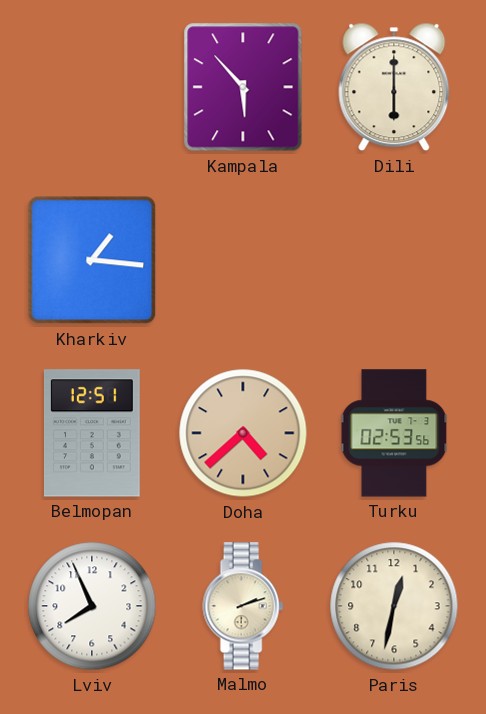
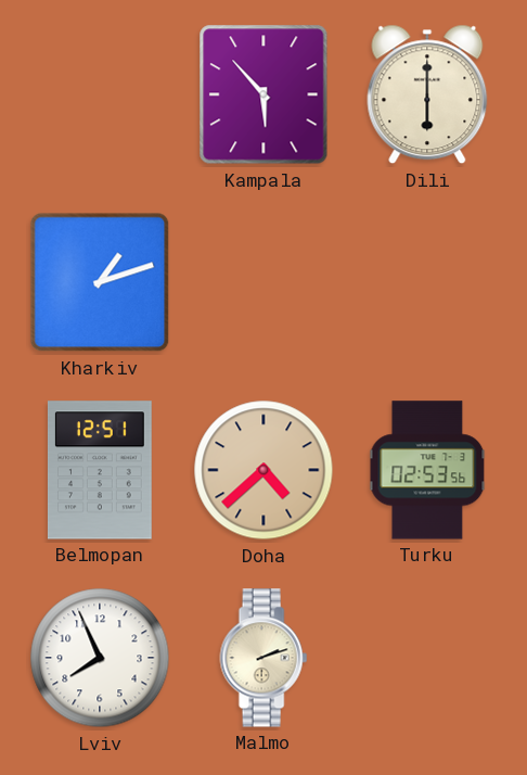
Kharkiv: 1:16 -> 1:12
Paris: 12:32 -> none
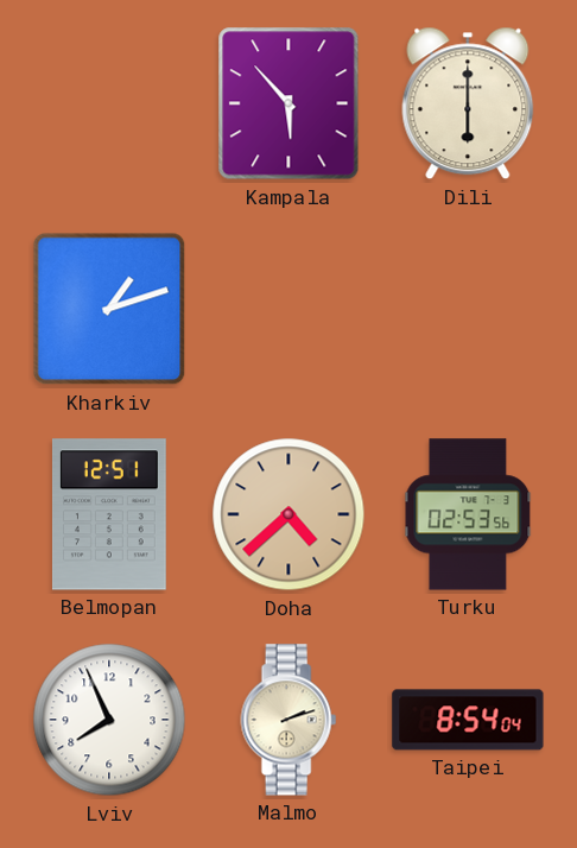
Taipei: none -> 8:54
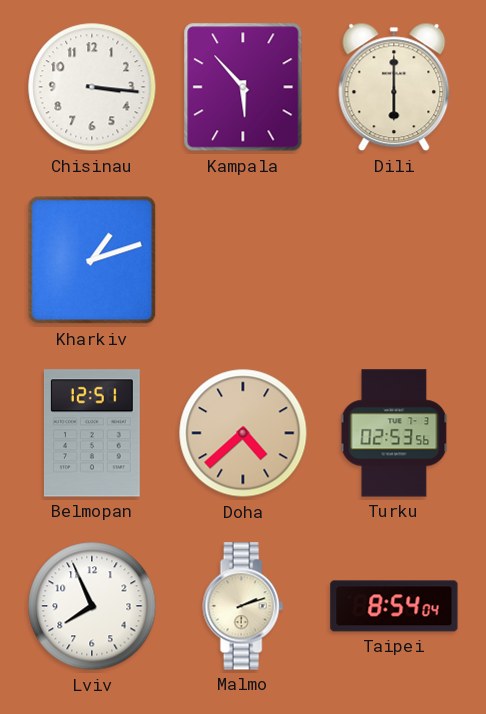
Chisinau: none -> 3:16
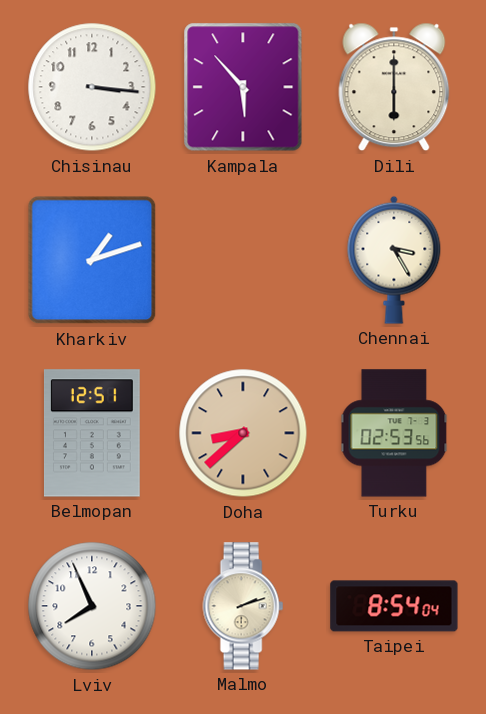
Chennai: none -> 3:25
Doha: 4:38 -> 8:38
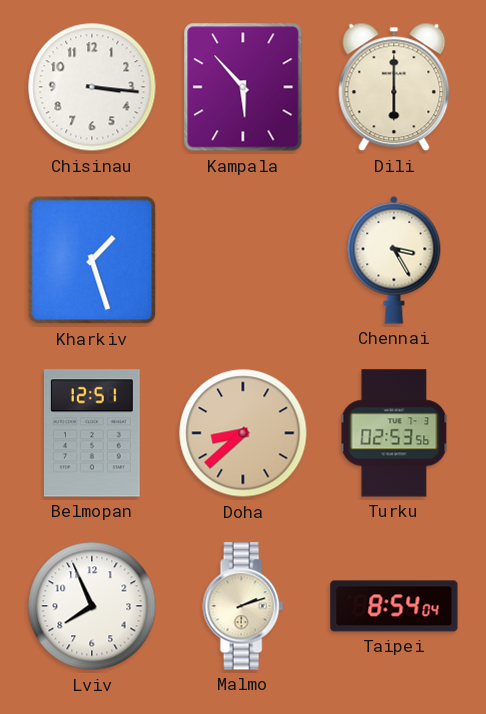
Kharkiv: 1:12 -> 1:27
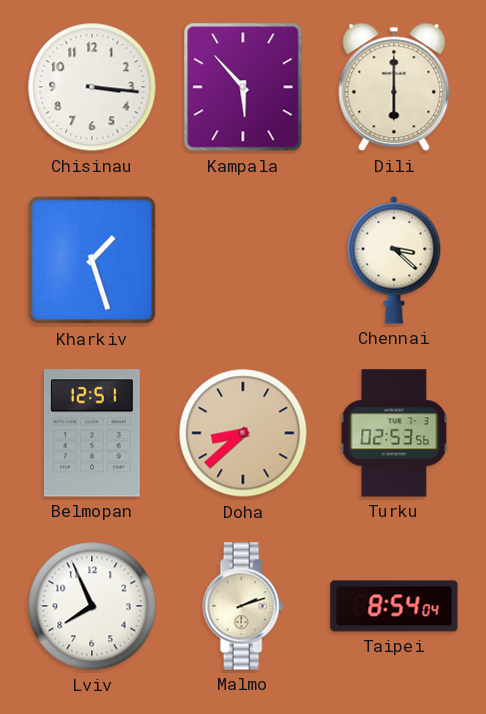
Chennai: 3:25 -> 3:22
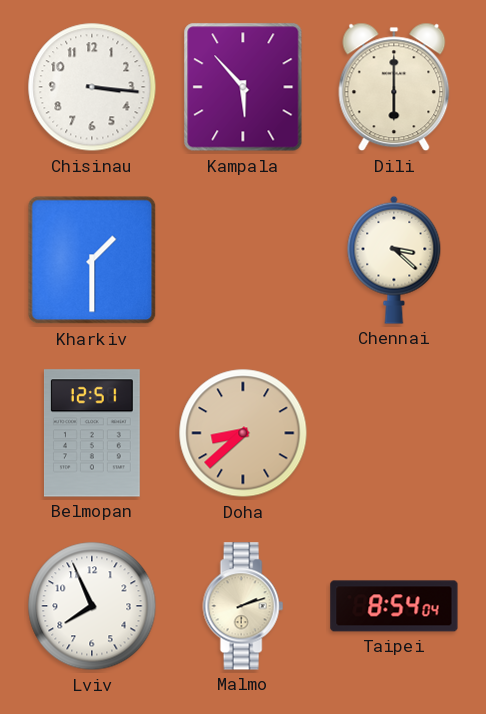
Kharkiv: 1:27 -> 1:30
Turku: 02:53 -> none
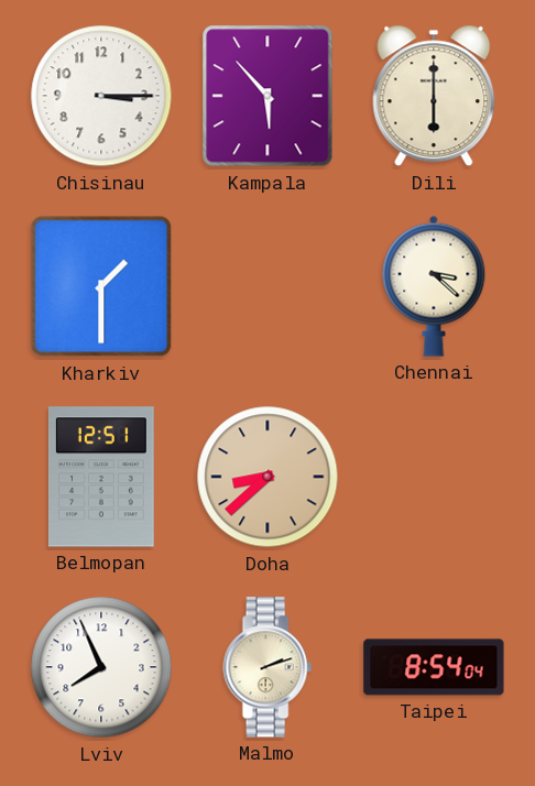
Chisinau: 3:16 -> 3:15
